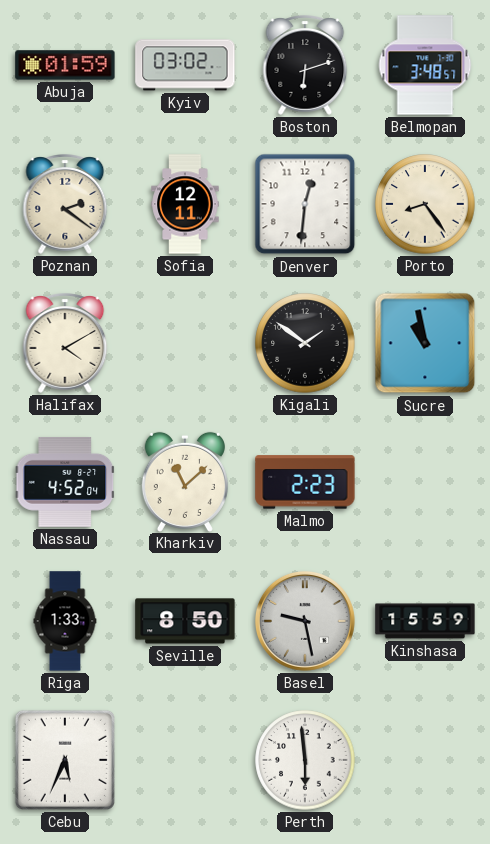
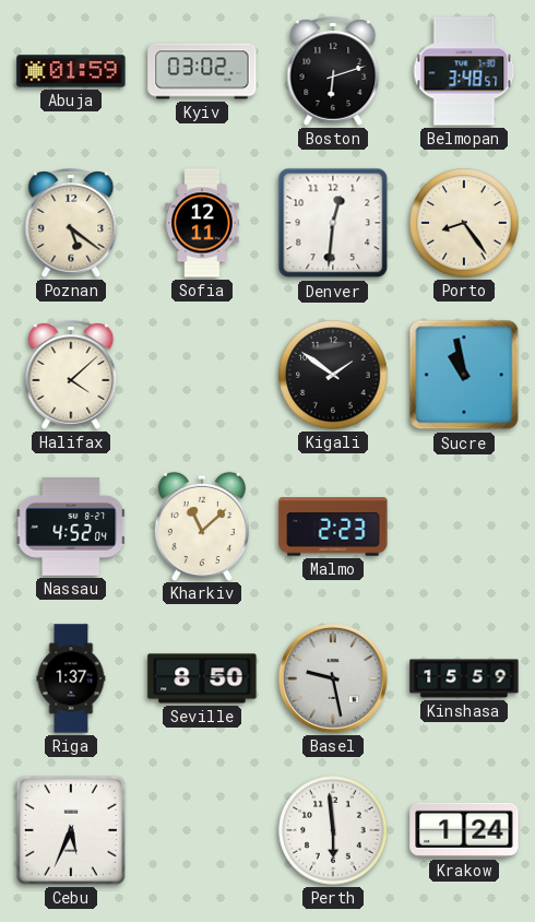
Poznan: 2:21 -> 5:21
Halifax: 4:10 -> 4:08
Riga: 1:33 -> 1:37
Krakow: none -> 1:24
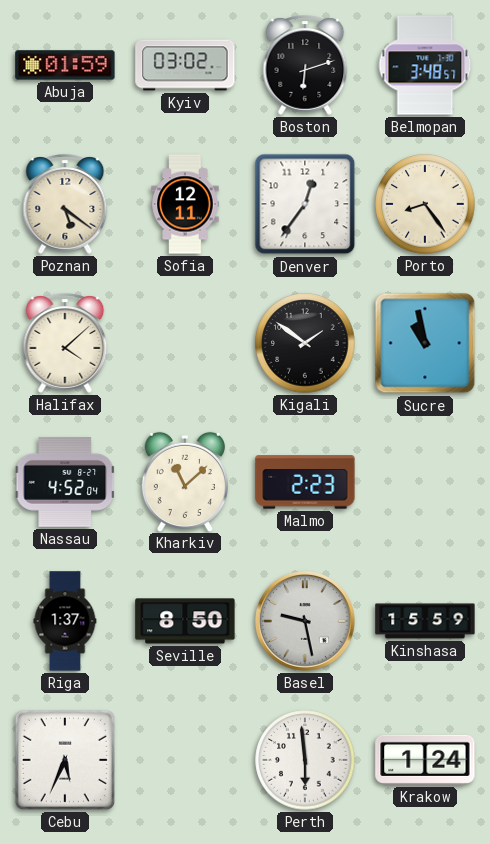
Denver: 12:31 -> 12:36
